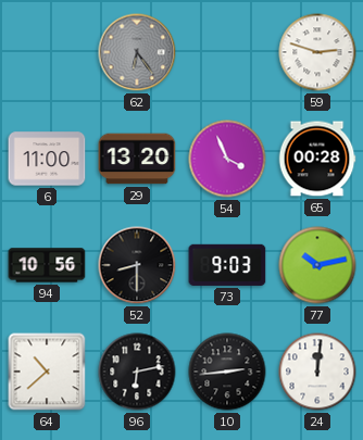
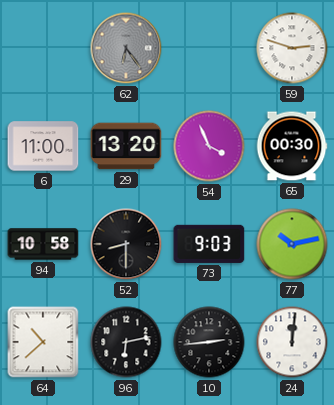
65: 00:28 -> 00:30
94: 10:56 -> 10:58
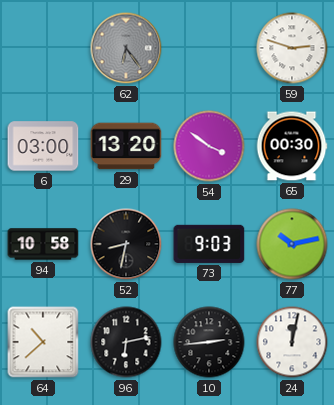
6: 11:00 -> 03:00
54: 3:56 -> 3:51
52: 8:30 -> 8:32
24: 12:01 -> 12:02
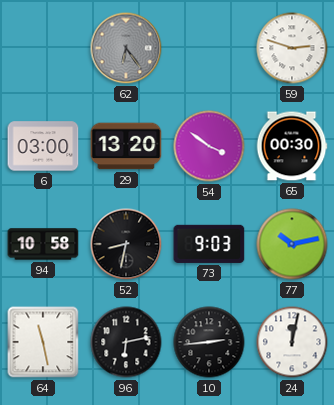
64: 10:38 -> 11:28
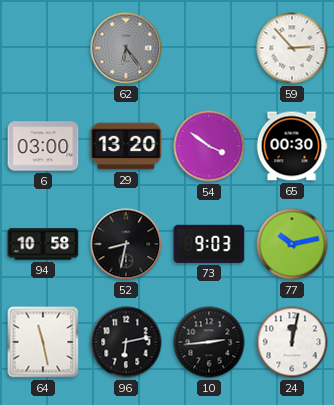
59: 2:48 -> 2:53
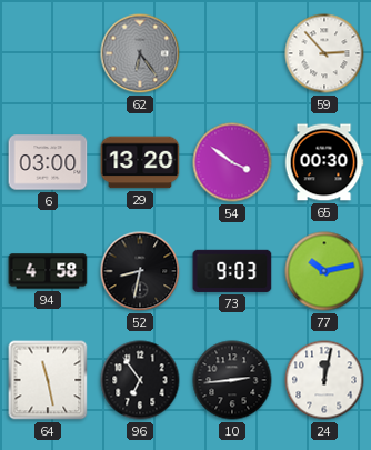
94: 10:58 -> 4:58
96: 6:13 -> 6:54
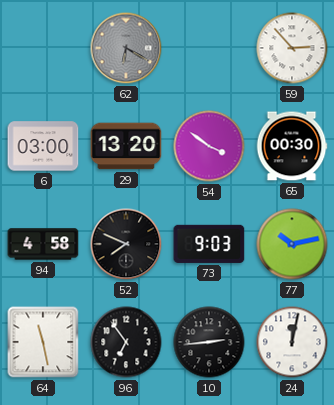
62: 6:24 -> 6:20
52: 8:32 -> 7:49
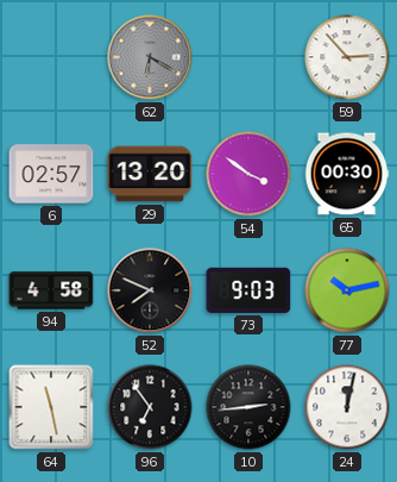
6: 03:00 -> 02:57
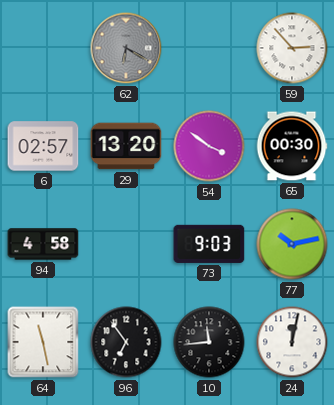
52: 7:49 -> none
10: 2:44 -> 11:44
